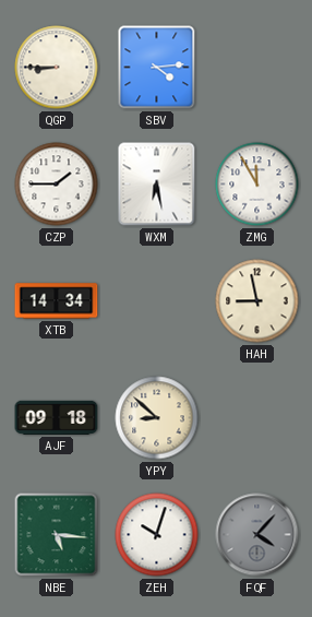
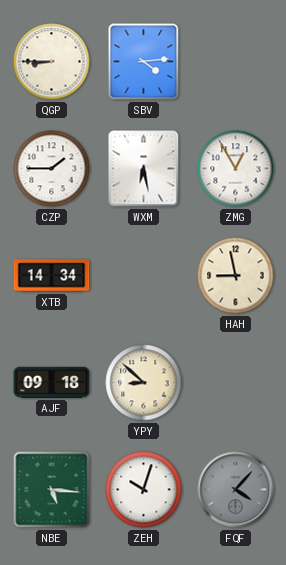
ZMG: 11:55 -> 12:55
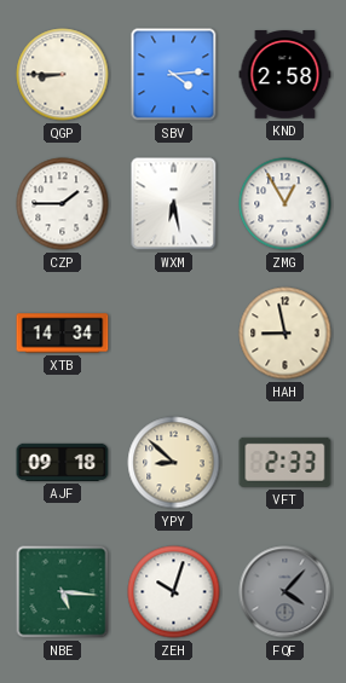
KND: none -> 2:58
VFT: none -> 2:33
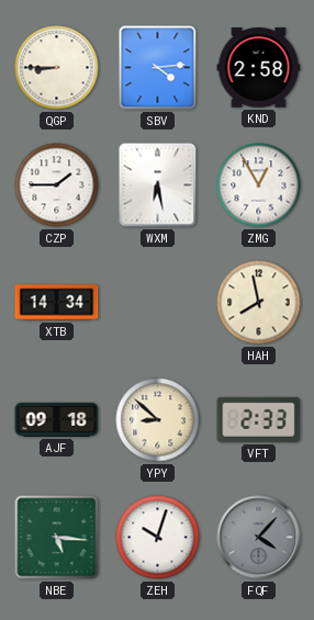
HAH: 8:58 -> 7:58
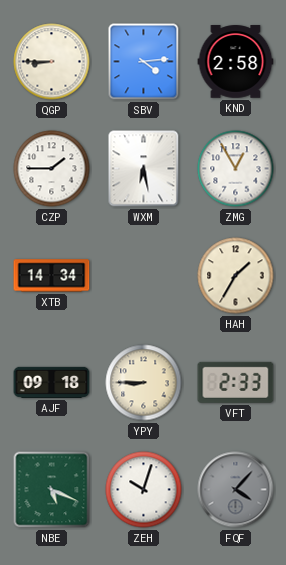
HAH: 7:58 -> 1:35
YPY: 8:52 -> 8:45
NBE: 5:16 -> 5:19
